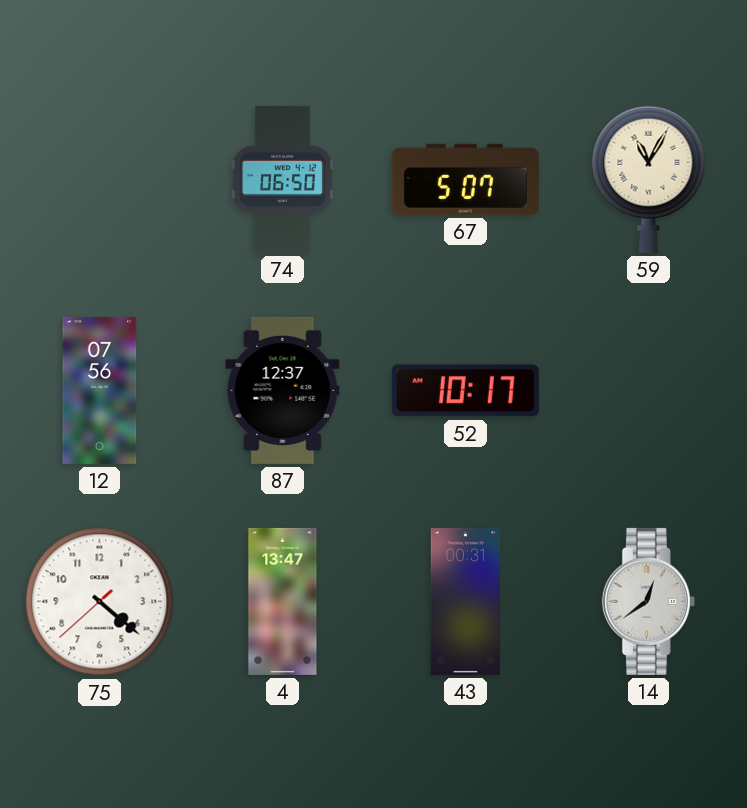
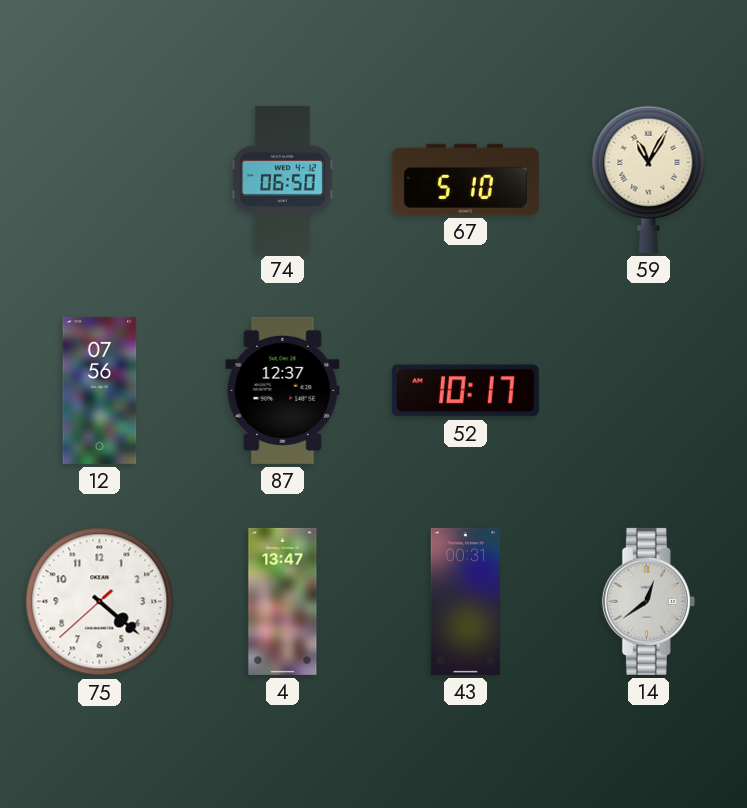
67: 5:07 -> 5:10
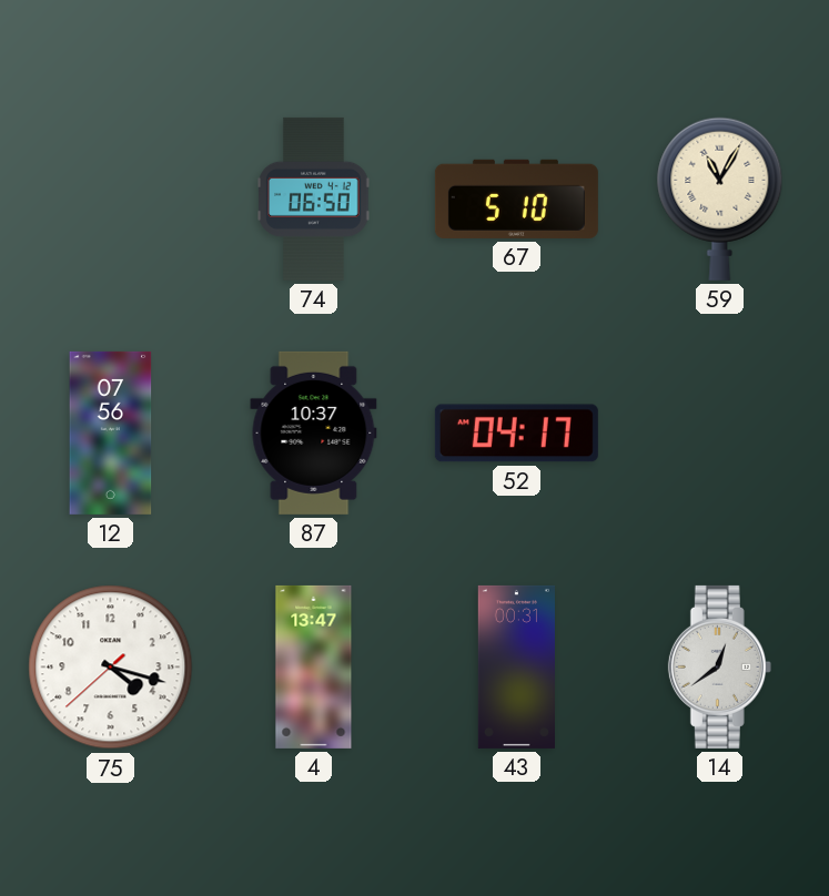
87: 12:37 -> 10:37
52: 10:17 -> 04:17
75: 4:21 -> 4:17
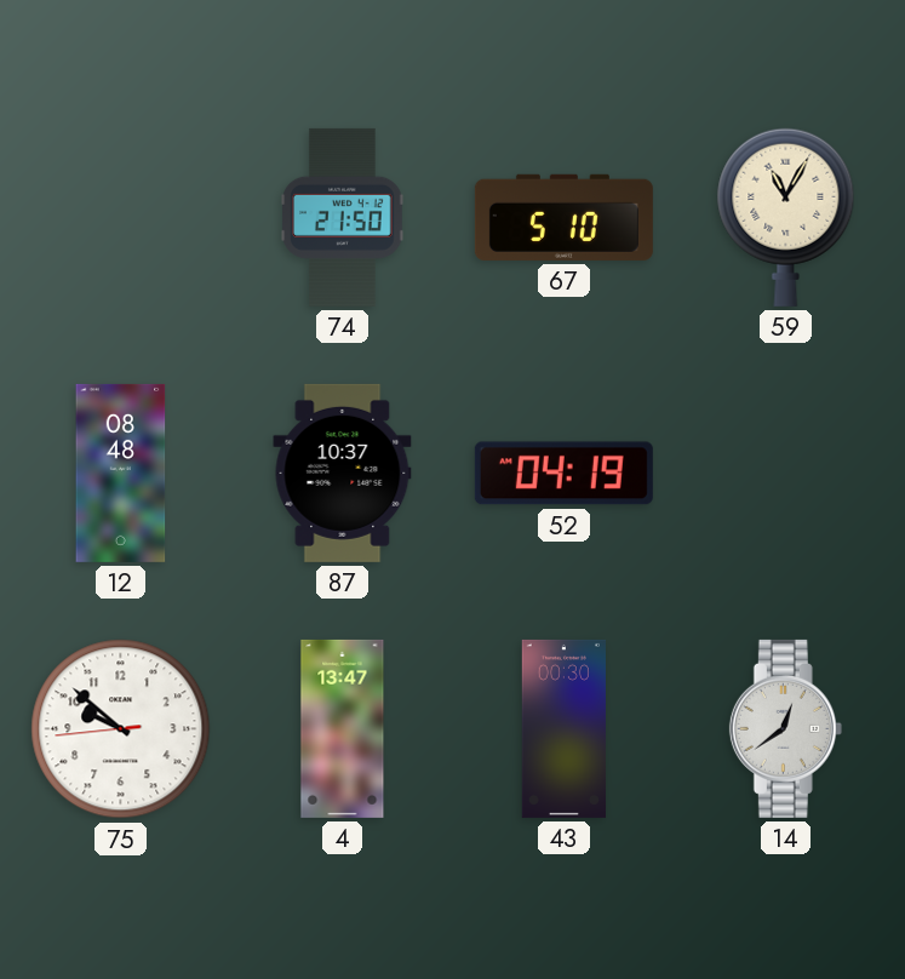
74: 06:50 -> 21:50
12: 07:56 -> 08:48
52: 04:17 -> 04:19
75: 4:17 -> 9:51
43: 00:31 -> 00:30
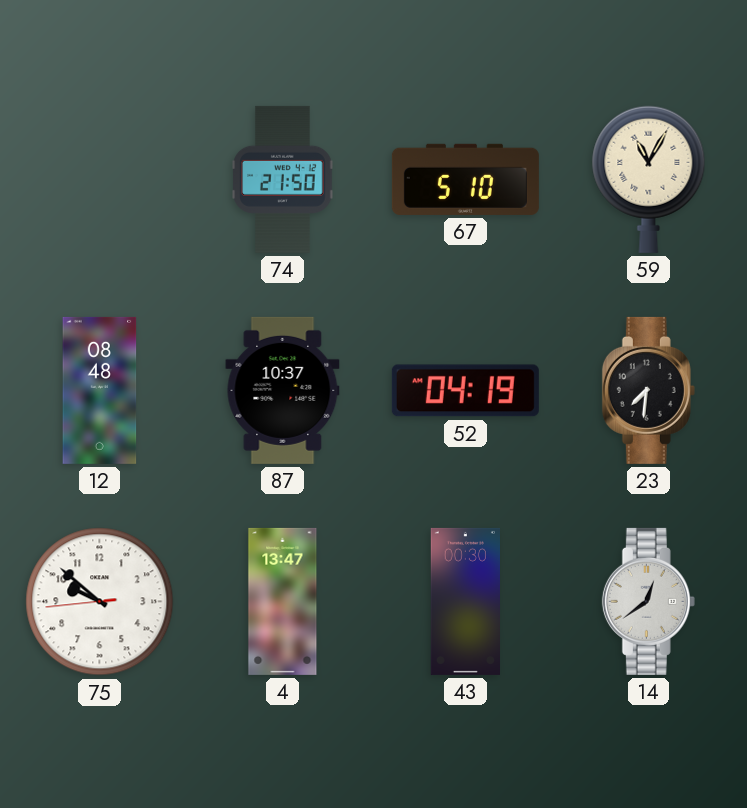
23: none -> 7:31
